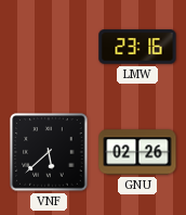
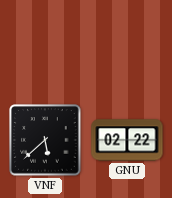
LMW: 23:16 -> none
GNU: 02:26 -> 02:22
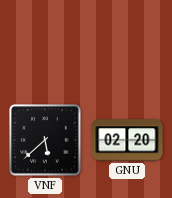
GNU: 02:22 -> 02:20
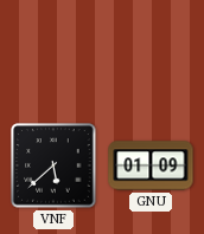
GNU: 02:20 -> 01:09
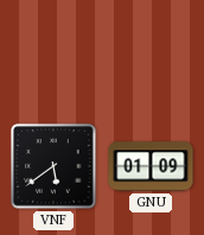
VNF: 5:38 -> 5:39
